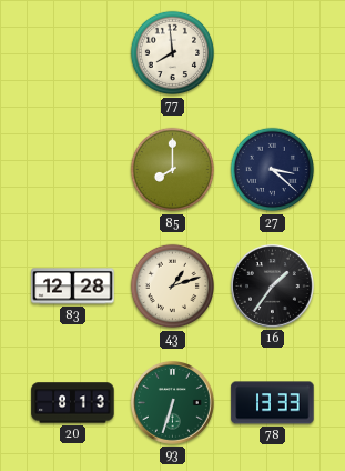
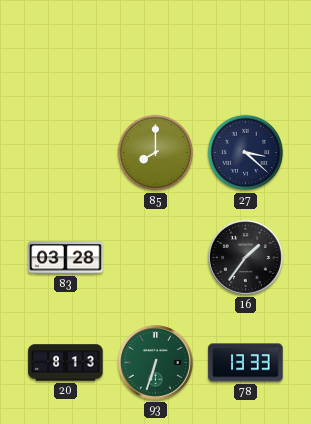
77: 7:59 -> none
83: 12:28 -> 03:28
43: 1:12 -> none
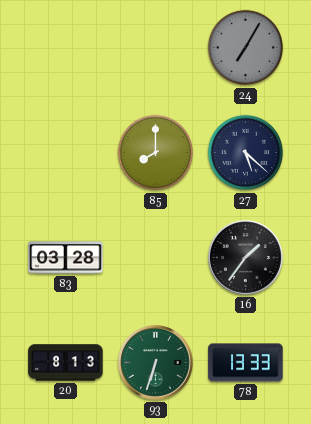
24: none -> 7:05
27: 3:22 -> 5:22
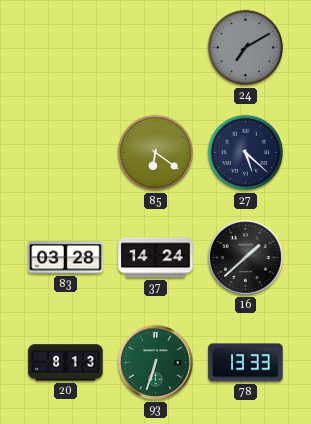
24: 7:05 -> 7:10
85: 8:00 -> 6:21
37: none -> 14:24
16: 1:36 -> 1:38
